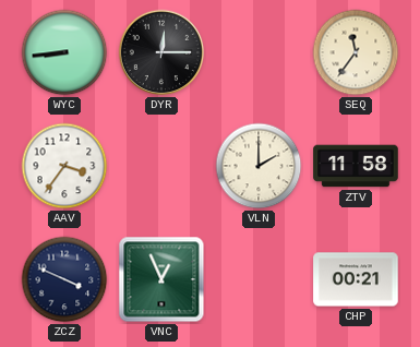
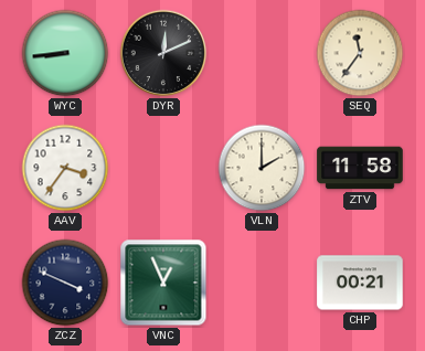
DYR: 12:15 -> 12:11
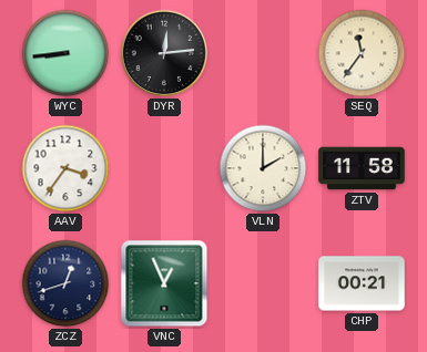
DYR: 12:11 -> 12:14
ZCZ: 3:49 -> 12:42
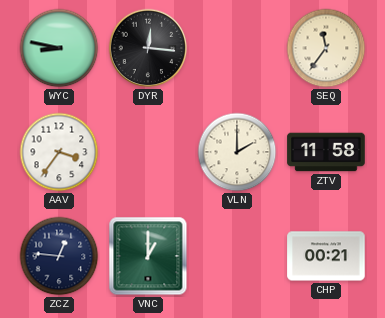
WYC: 8:44 -> 8:47
DYR: 12:14 -> 12:16
ZCZ: 12:42 -> 12:46
VNC: 12:56 -> 1:00
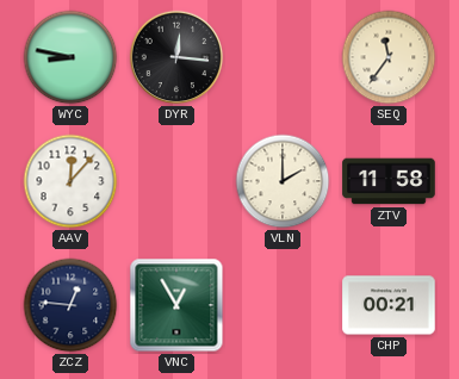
AAV: 3:36 -> 12:07
VNC: 1:00 -> 12:55
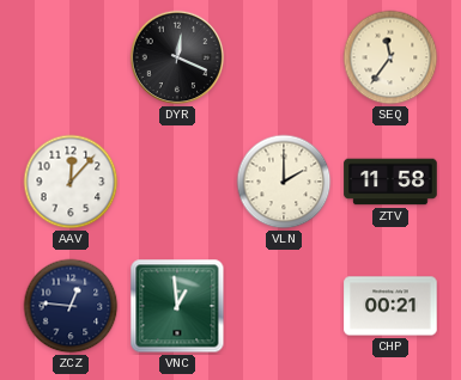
WYC: 8:47 -> none
DYR: 12:16 -> 12:19
VNC: 12:55 -> 12:59
